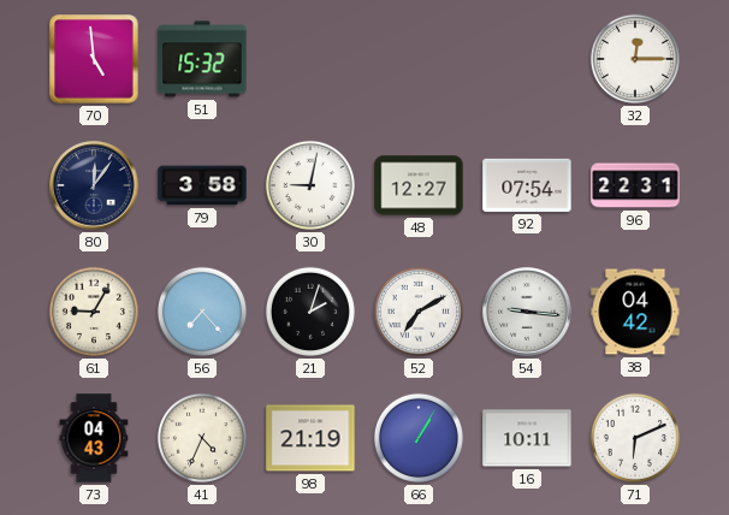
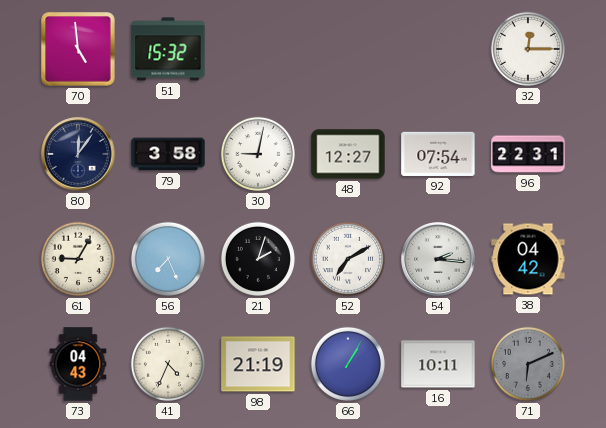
56: 7:23 -> 7:26
54: 9:16 -> 2:16
71 dial: white -> grey
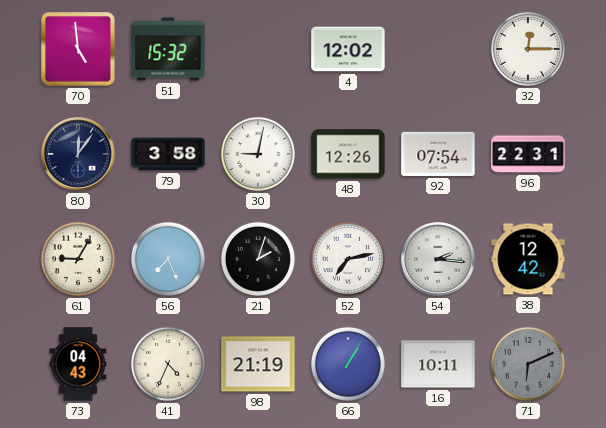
4: none -> 12:02
48: 12:27 -> 12:26
52: 7:10 -> 7:13
38: 04:42 -> 12:42
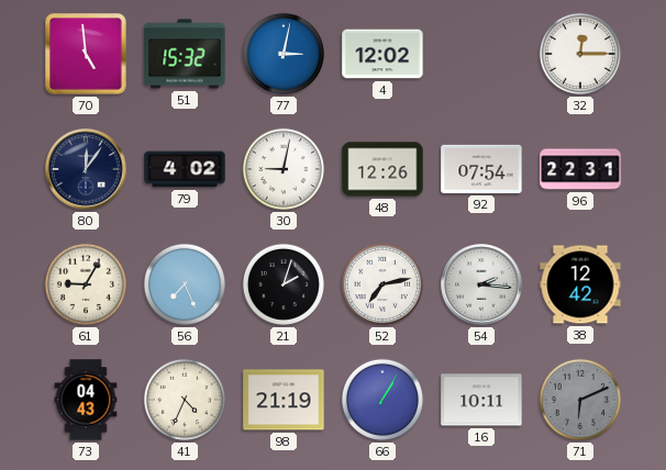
77: none -> 3:02
79: 3:58 -> 4:02
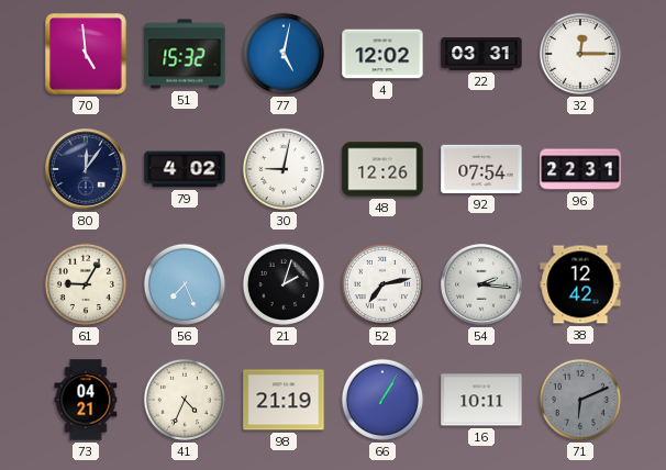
77: 3:02 -> 5:02
22: none -> 03:31
73: 04:43 -> 04:21
